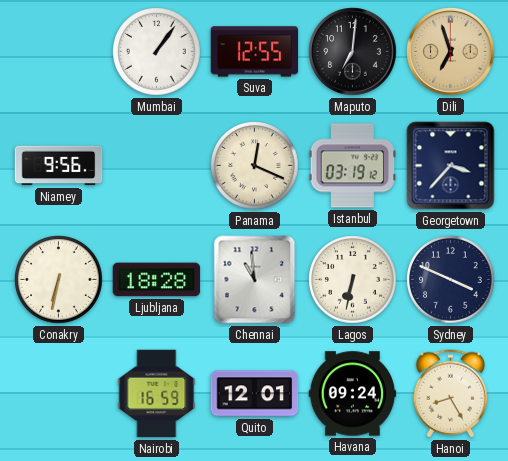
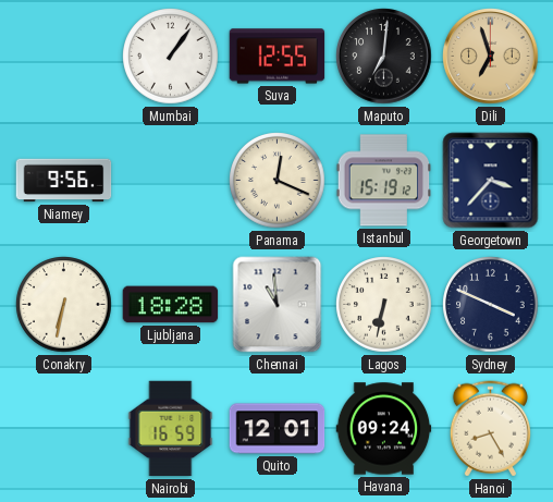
Istanbul: 03:19 -> 15:19
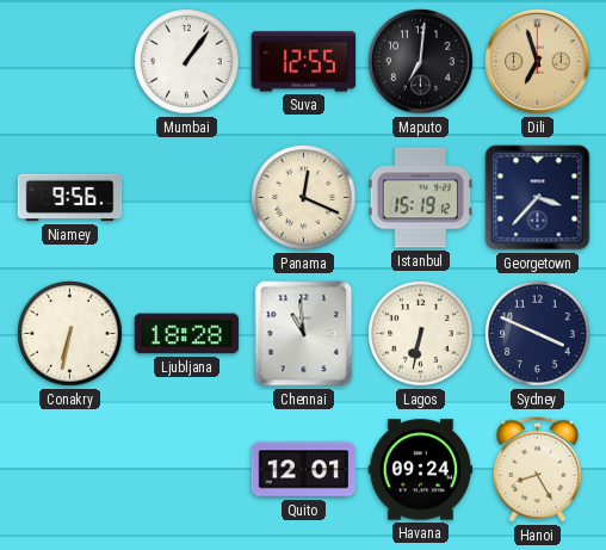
Nairobi: 16:59 -> none
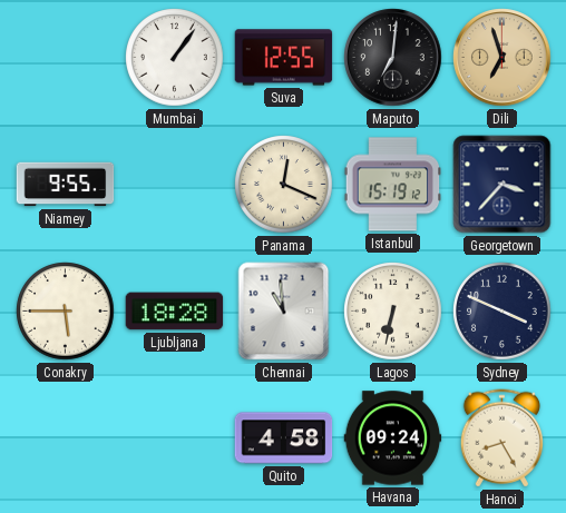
Niamey: 9:56 -> 9:55
Conakry: 6:32 -> 5:45
Quito: 12:01 -> 4:58
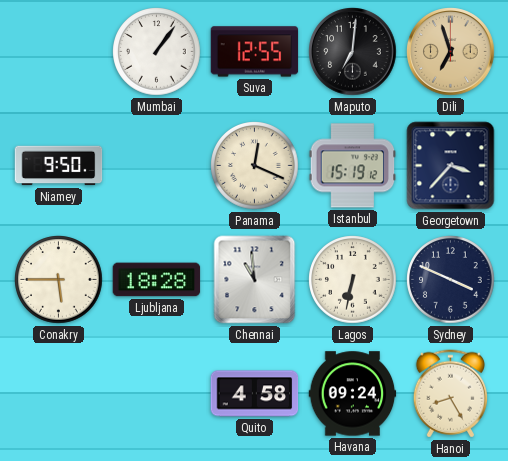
Niamey: 9:55 -> 9:50
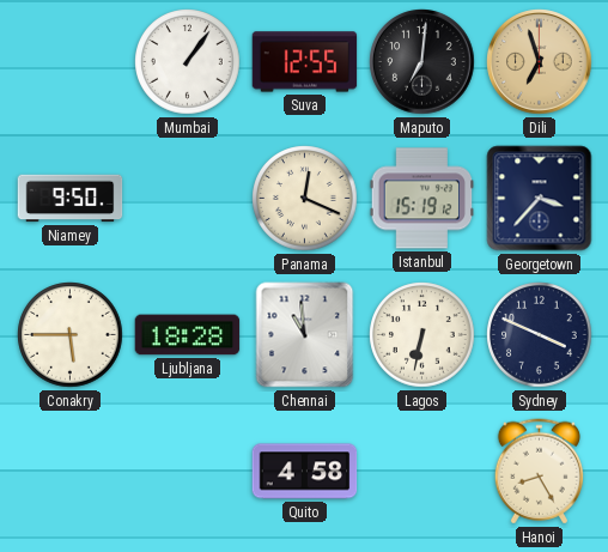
Havana: 09:24 -> none
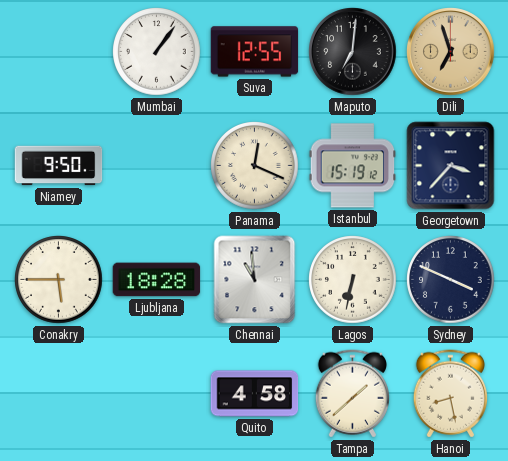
Tampa: none -> 1:38
Hanoi: 8:25 -> 8:28
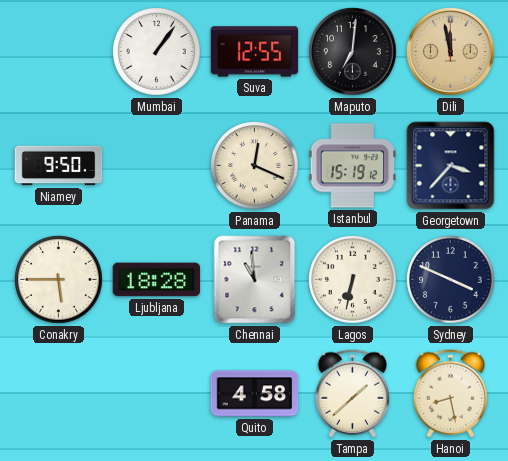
Dili: 6:57 -> 11:58
